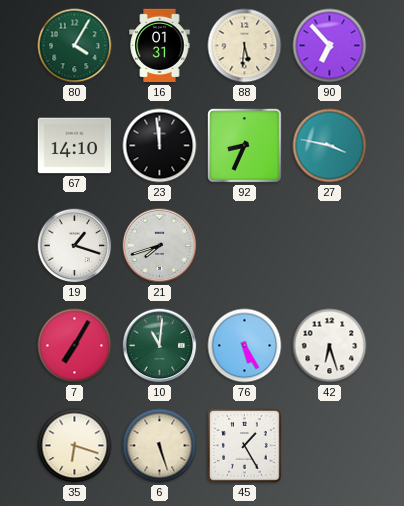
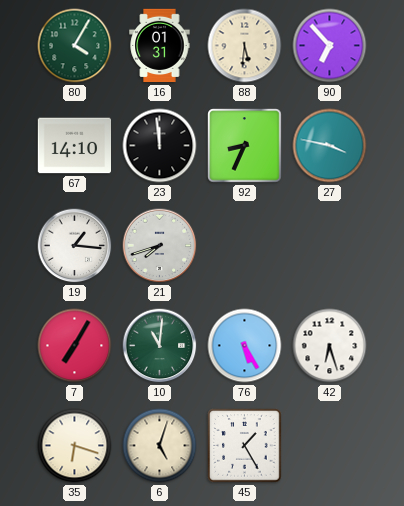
19: 1:18 -> 1:16
6: 5:27 -> 5:03
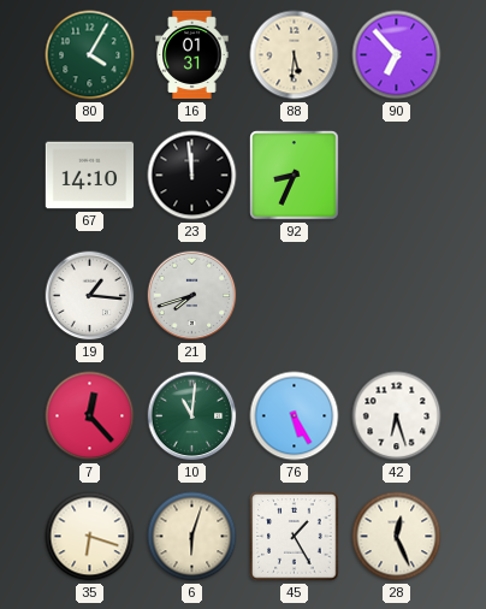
27: 3:47 -> none
7: 7:05 -> 12:23
6: 5:03 -> 6:03
28: none -> 12:26
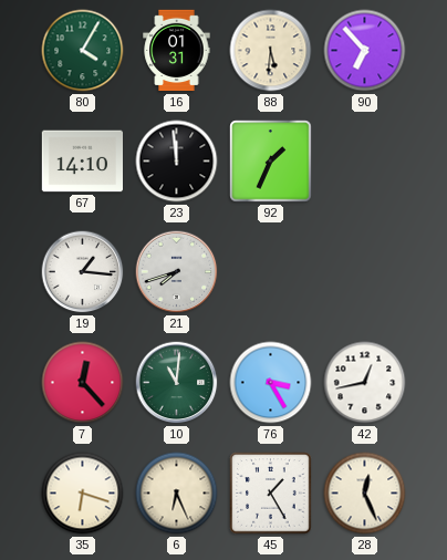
92: 8:34 -> 1:34
76: 5:25 -> 3:25
42: 6:27 -> 12:43
6: 6:03 -> 6:26
